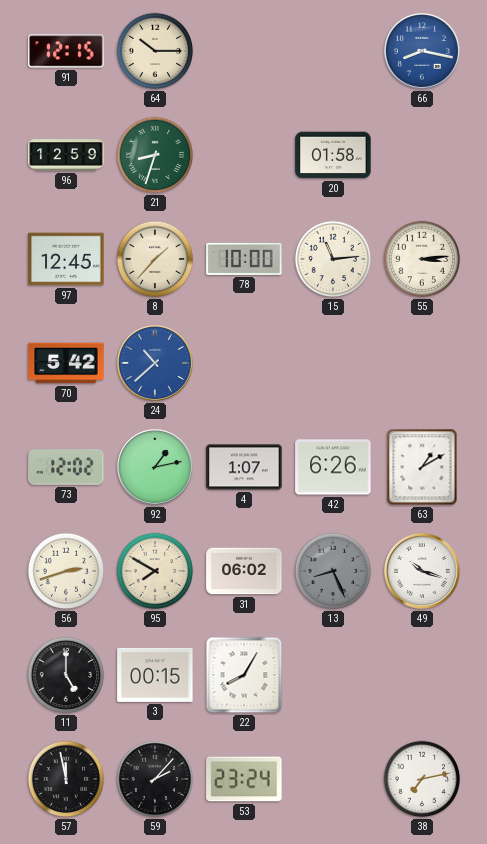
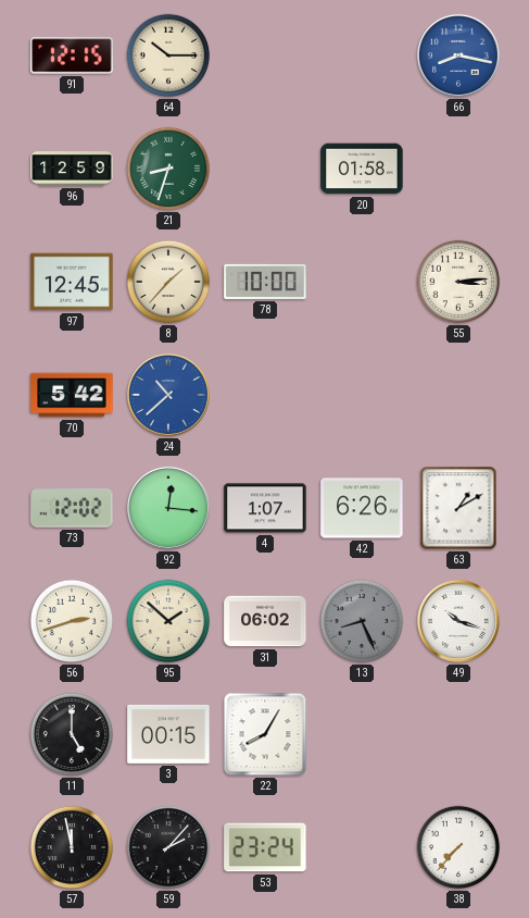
15: 11:14 -> none
92: 1:13 -> 12:16
95: 7:50 -> 1:52
38: 7:13 -> 7:37
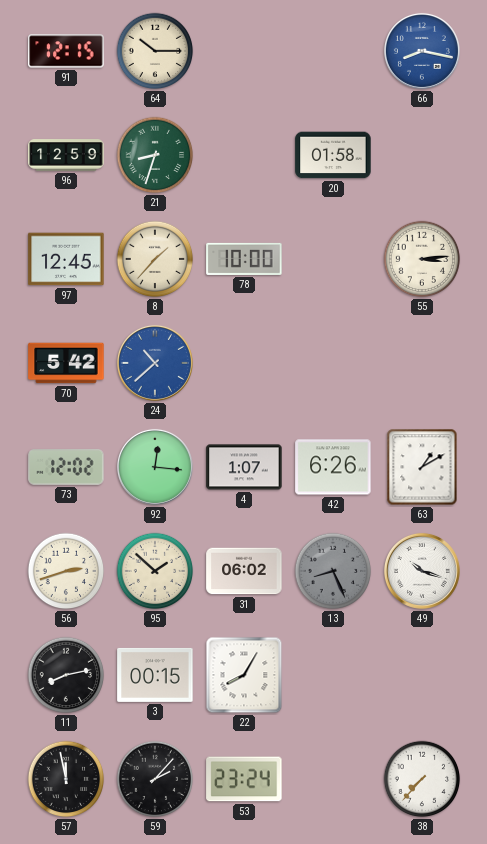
11: 5:00 -> 8:13
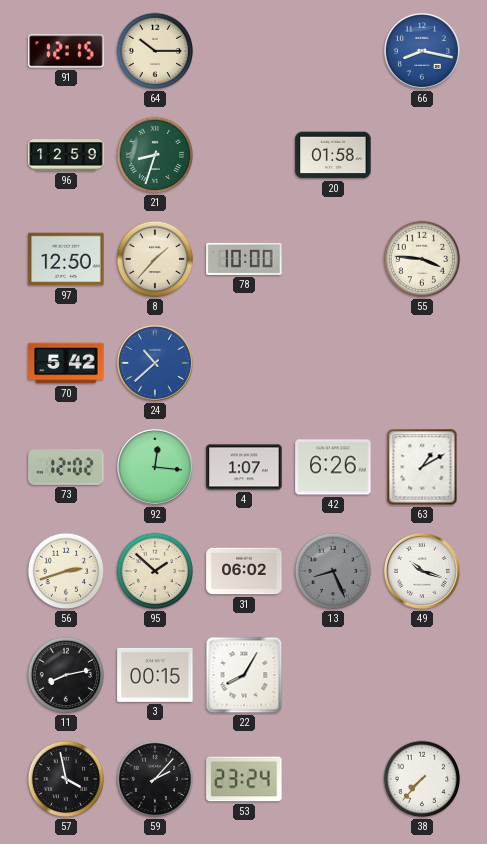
97: 12:45 -> 12:50
55: 3:14 -> 3:46
57: 11:58 -> 3:58
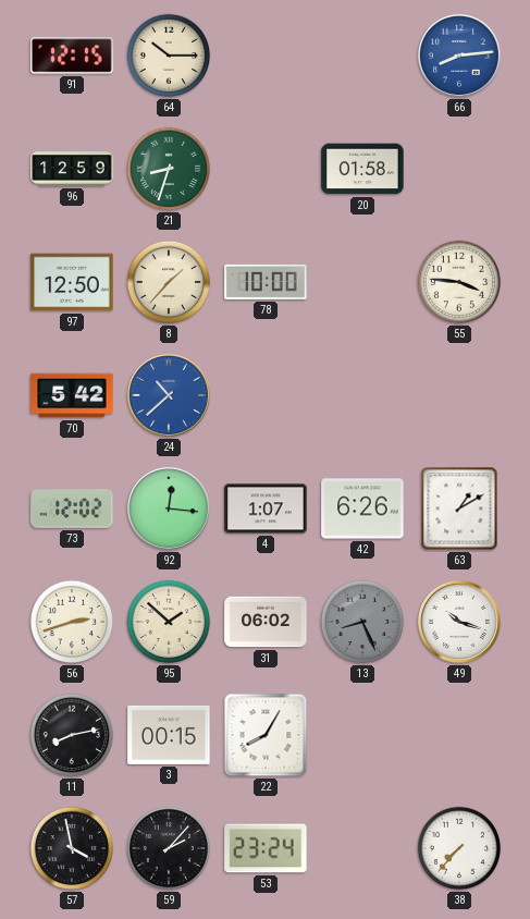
66: 8:17 -> 8:14
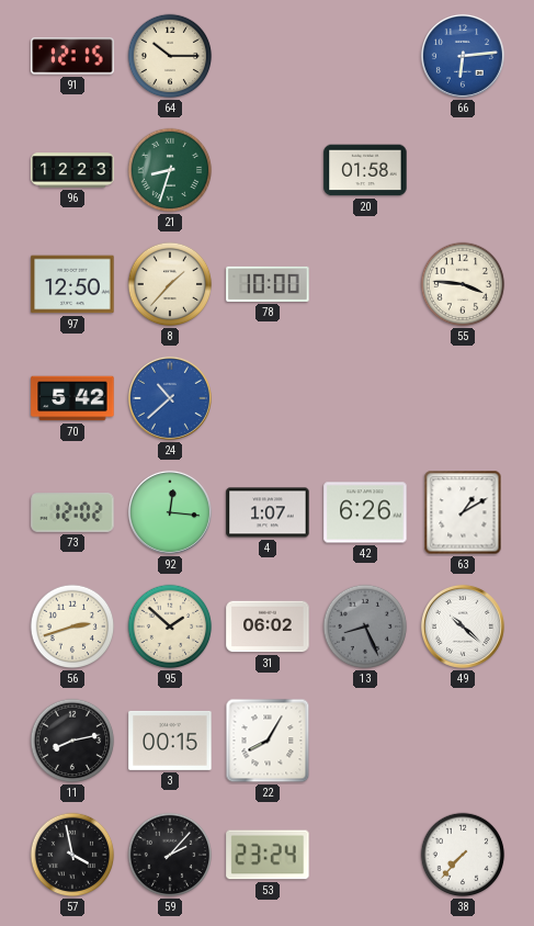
66: 8:14 -> 6:14
96: 12:59 -> 12:23
49: 10:18 -> 10:22
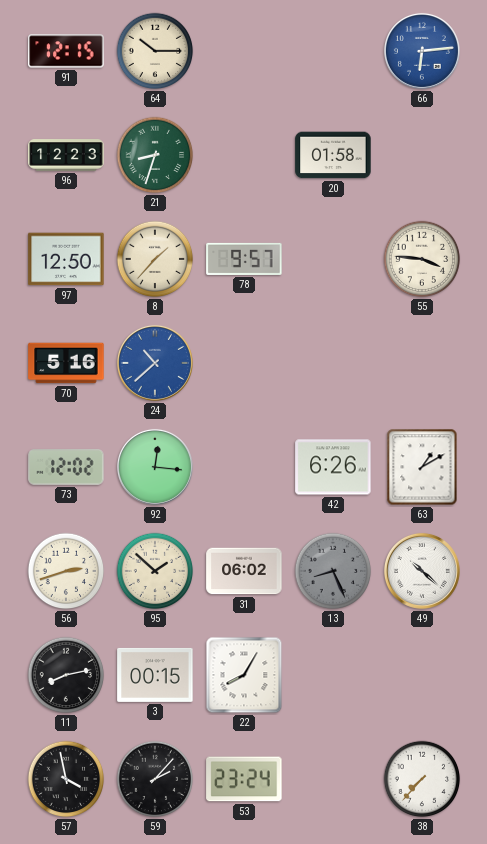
78: 10:00 -> 9:57
70: 5:42 -> 5:16
4: 1:07 -> none
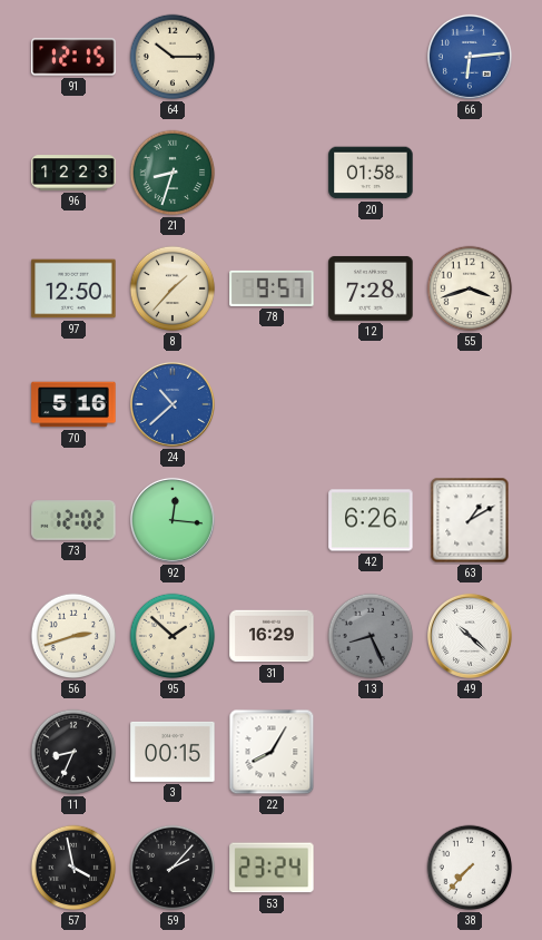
12: none -> 7:28
55: 3:46 -> 3:42
31: 06:02 -> 16:29
11: 8:13 -> 8:34
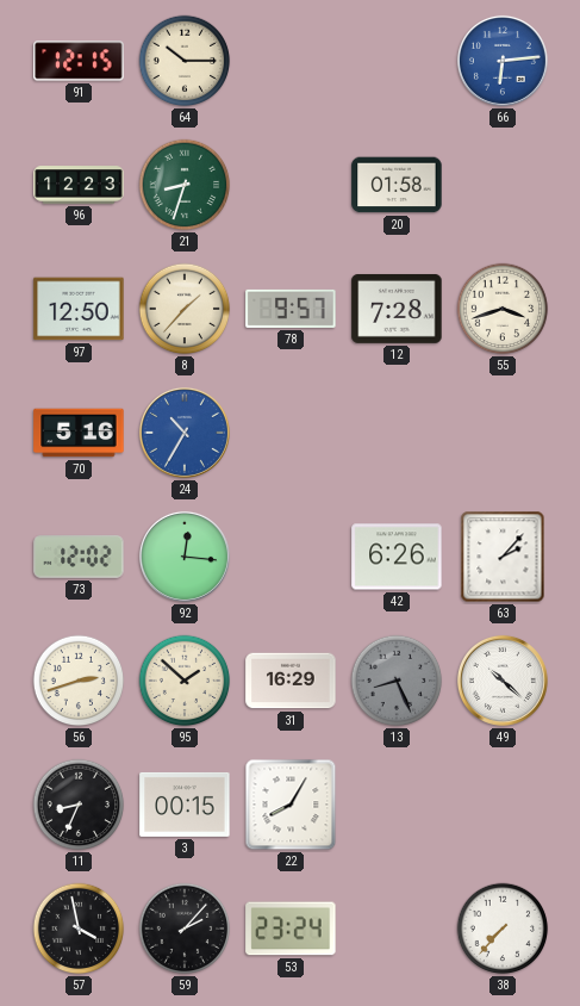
24: 10:38 -> 10:35
63: 1:10 -> 2:07
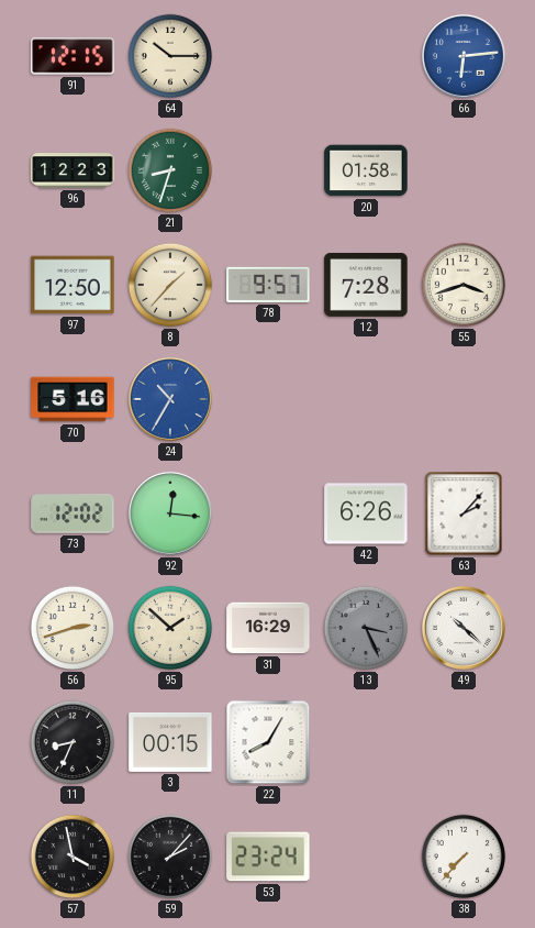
13: 8:26 -> 3:26
